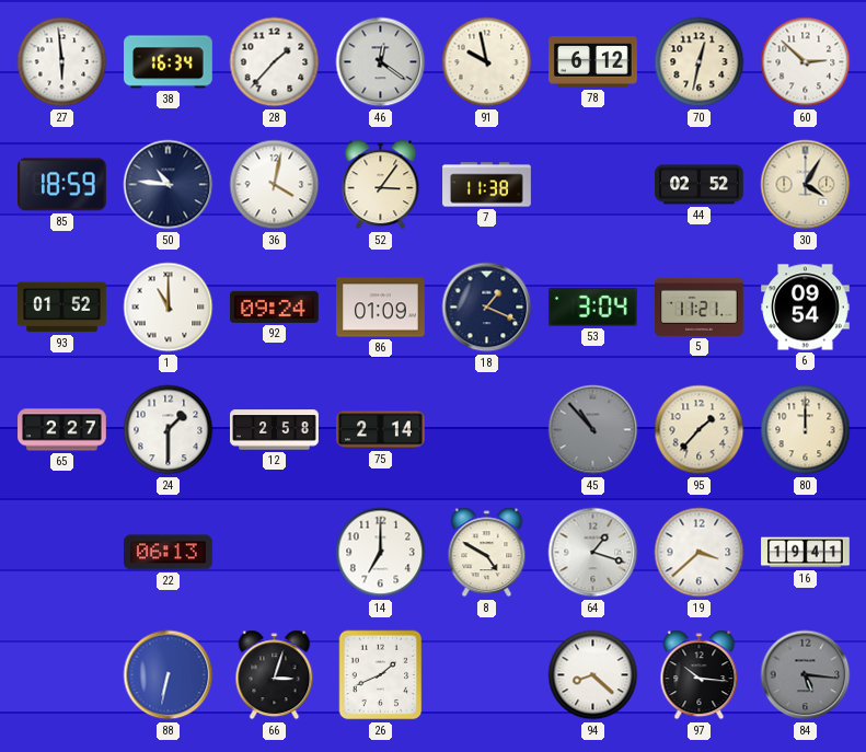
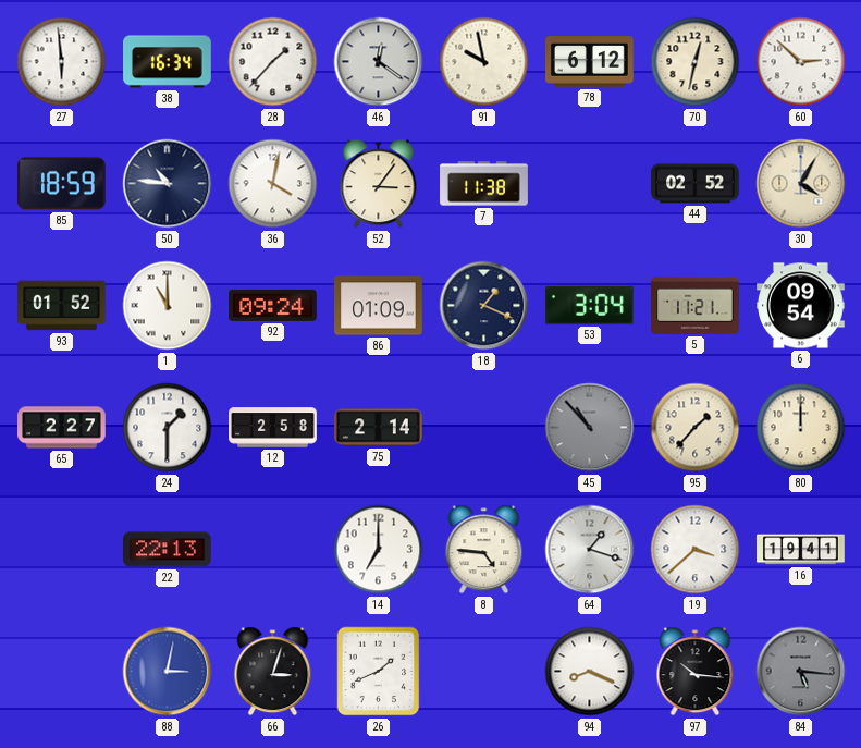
22: 06:13 -> 22:13
8: 4:50 -> 4:46
88: 6:32 -> 3:02
94: 8:22 -> 8:19
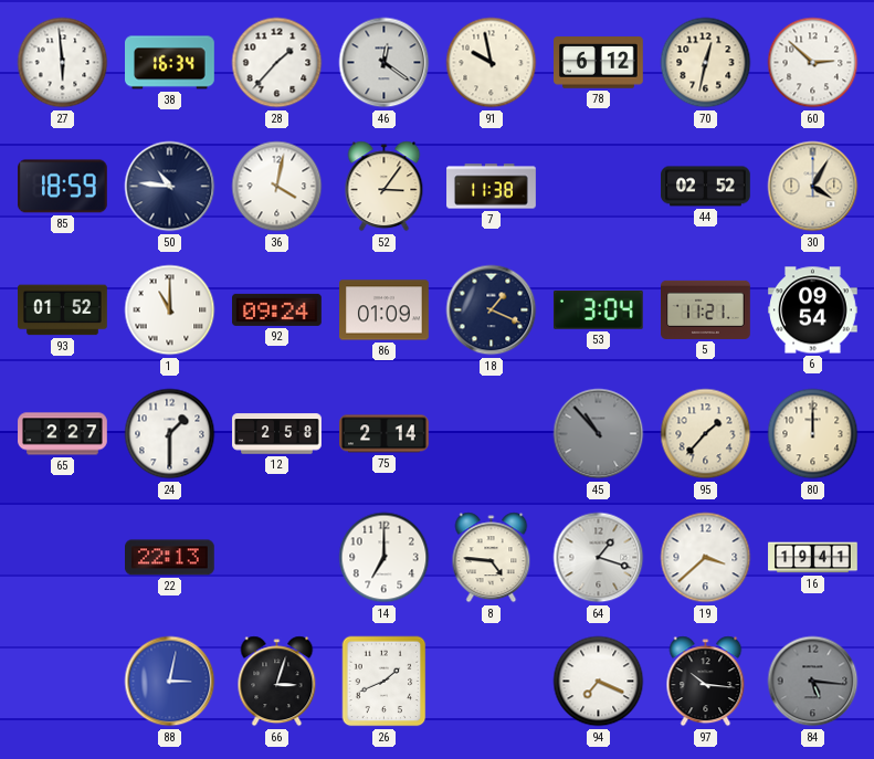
94: 8:19 -> 7:19
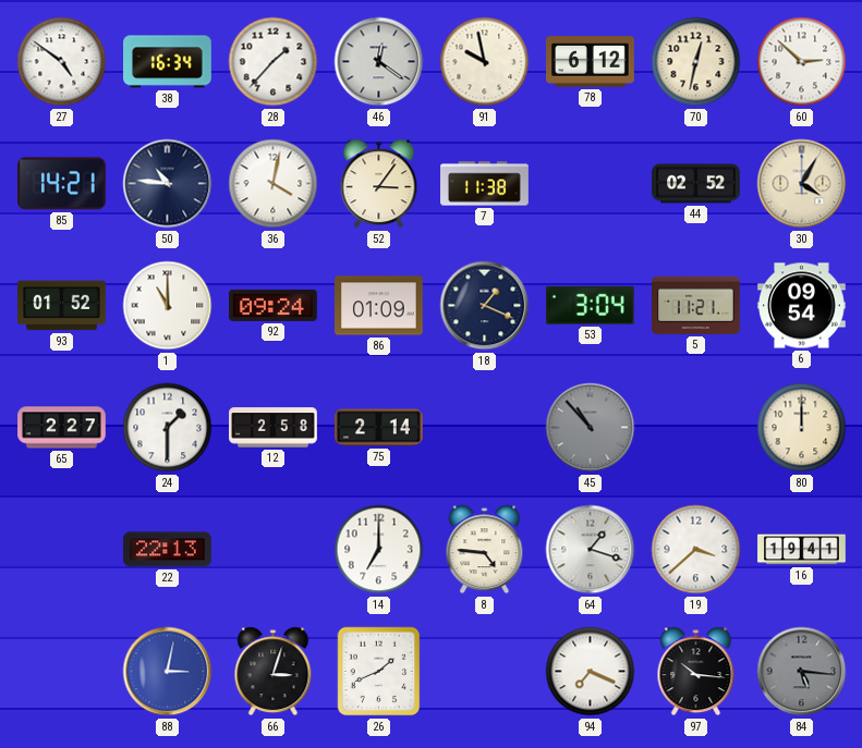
27: 5:59 -> 4:51
85: 18:59 -> 14:21
95: 1:37 -> none
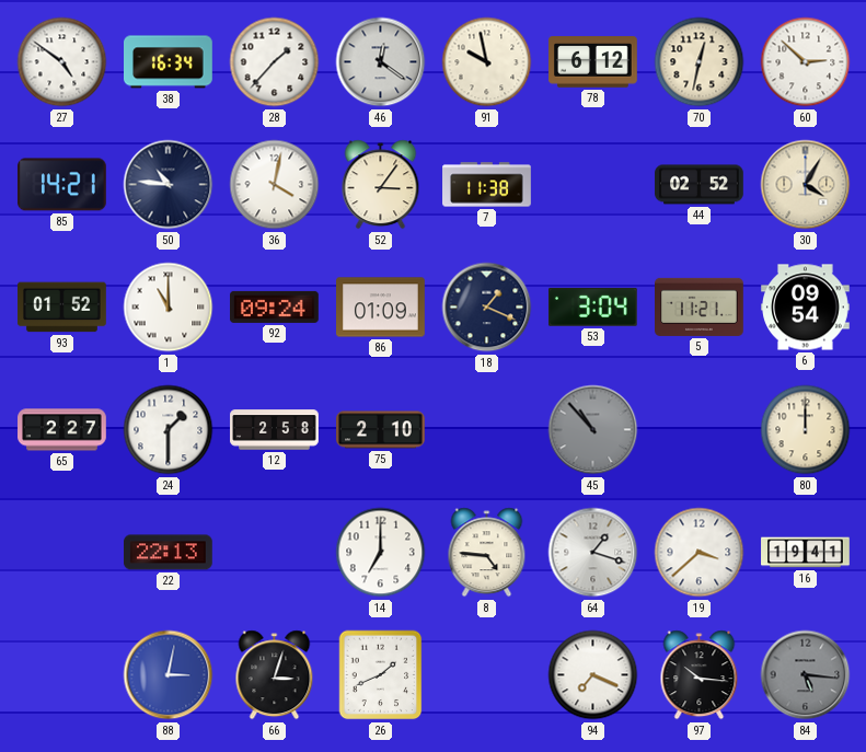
75: 2:14 -> 2:10
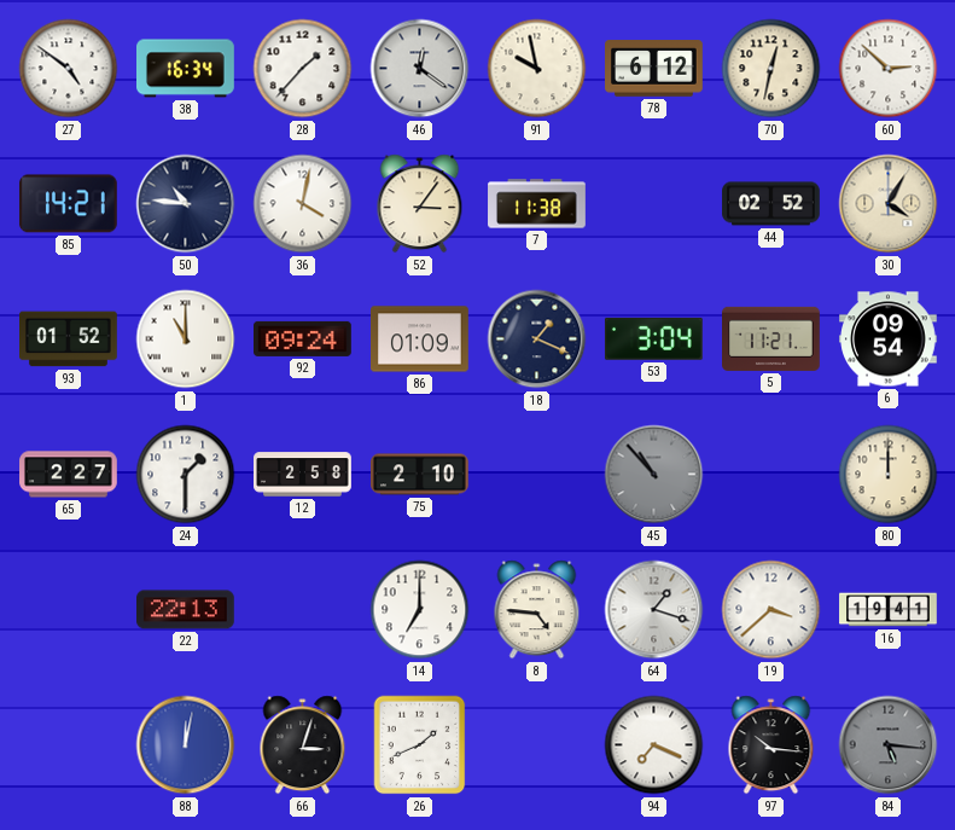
88: 3:02 -> 12:02
